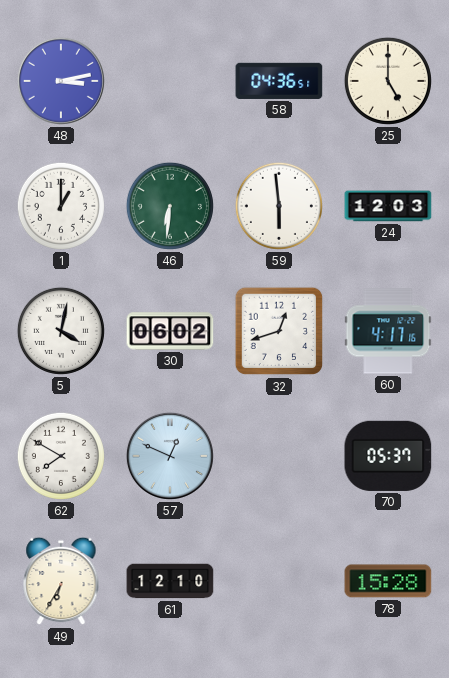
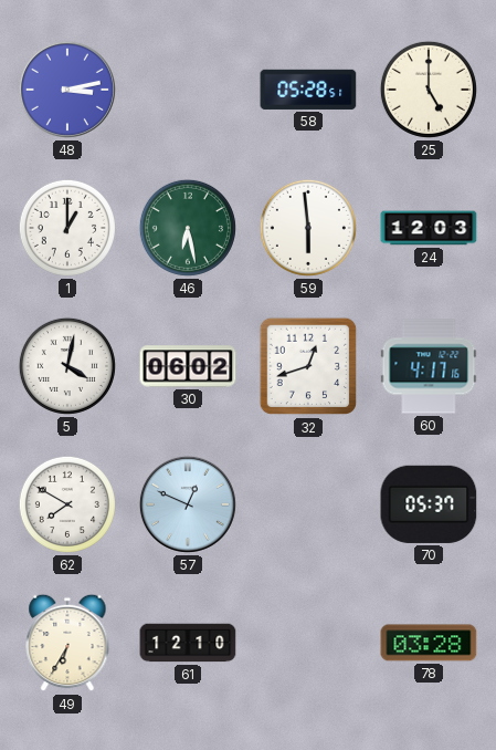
58: 04:36 -> 05:28
46: 6:31 -> 6:28
78: 15:28 -> 03:28
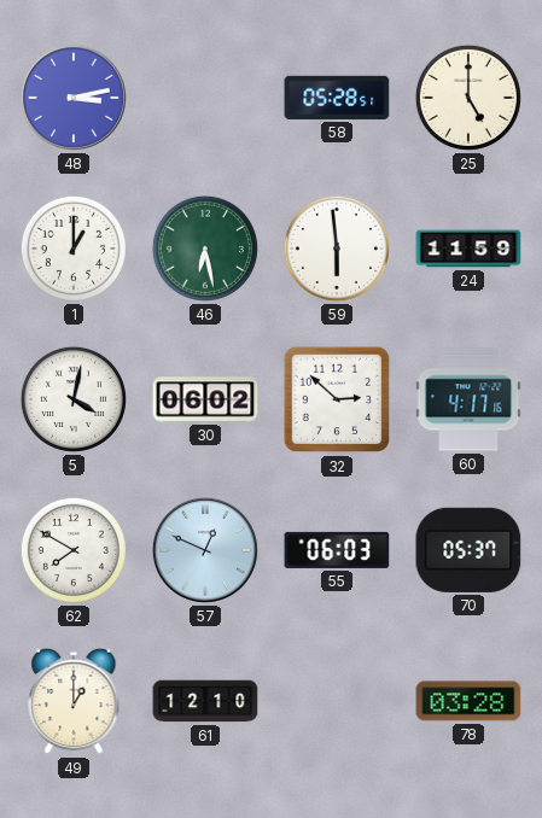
24: 12:03 -> 11:59
32: 12:42 -> 2:52
55: none -> 06:03
49: 6:35 -> 1:00
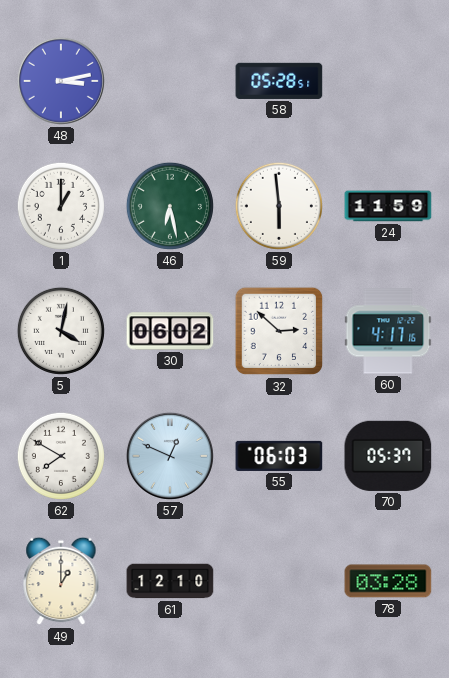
25: 5:00 -> none
